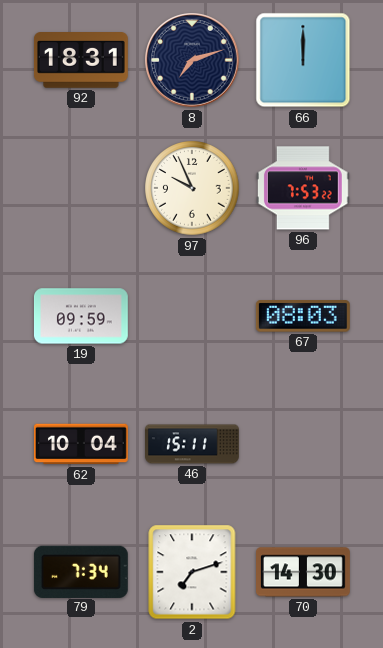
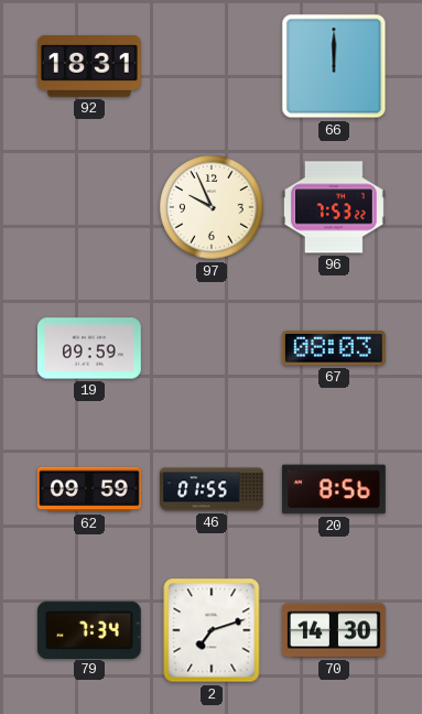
8: 7:12 -> none
62: 10:04 -> 09:59
46: 15:11 -> 01:55
20: none -> 8:56
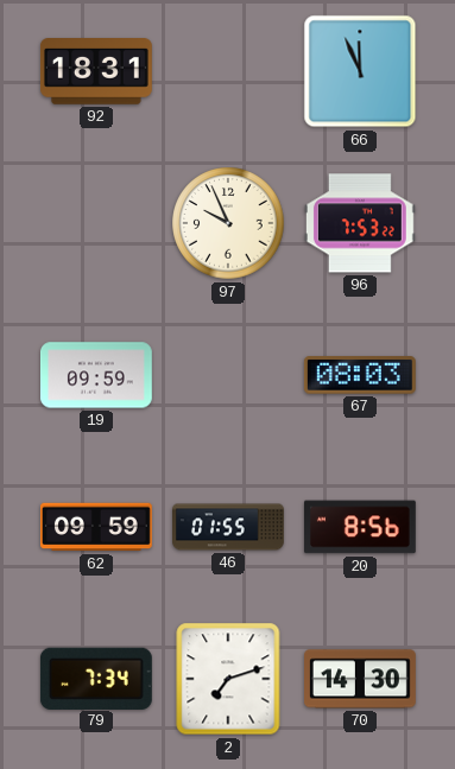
66: 12:00 -> 11:56
